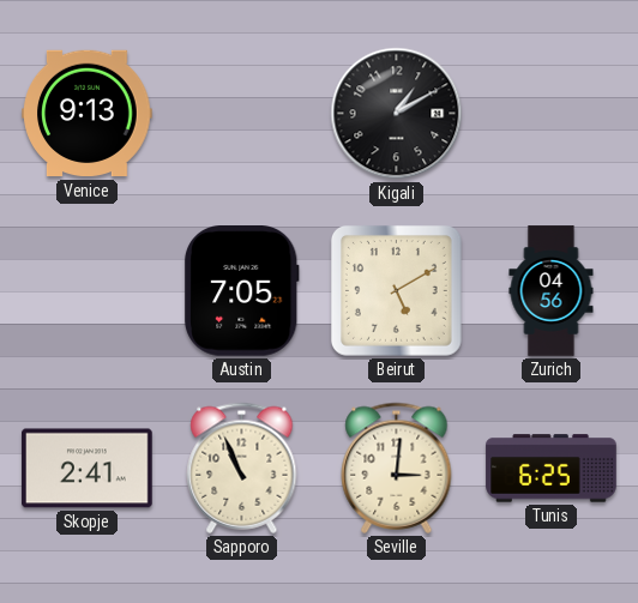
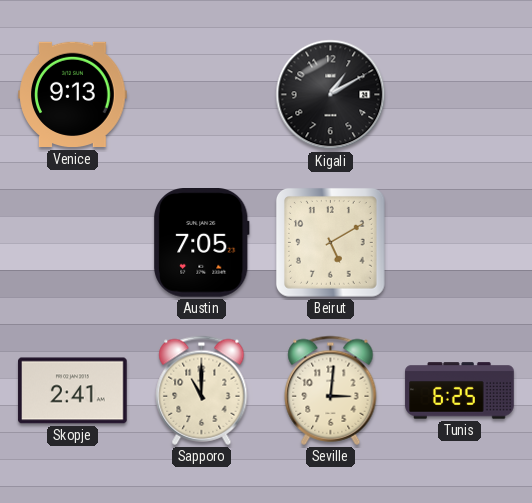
Zurich: 04:56 -> none
Sapporo: 10:56 -> 11:00
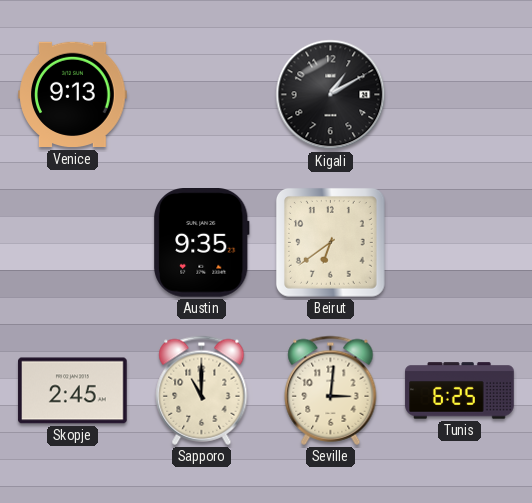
Austin: 7:05 -> 9:35
Beirut: 5:10 -> 6:39
Skopje: 2:41 -> 2:45
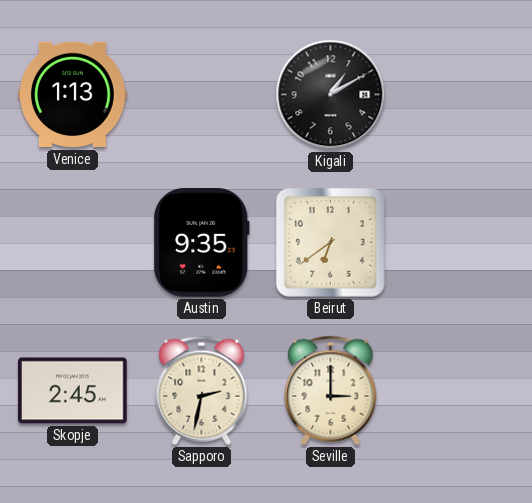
Venice: 9:13 -> 1:13
Sapporo: 11:00 -> 2:32
Seville: 3:01 -> 3:00
Tunis: 6:25 -> none
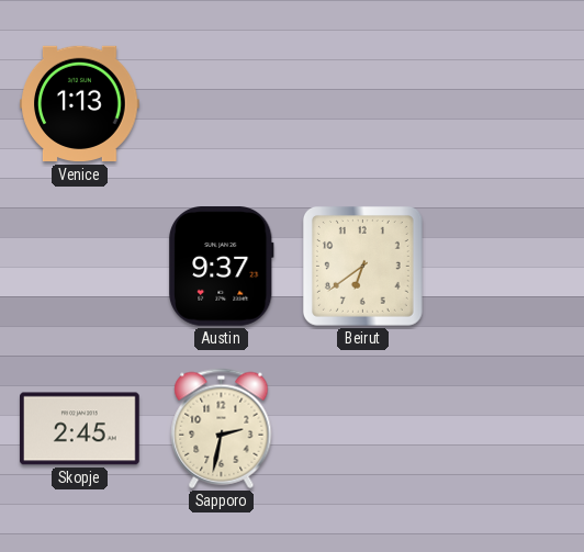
Kigali: 1:10 -> none
Austin: 9:35 -> 9:37
Seville: 3:00 -> none
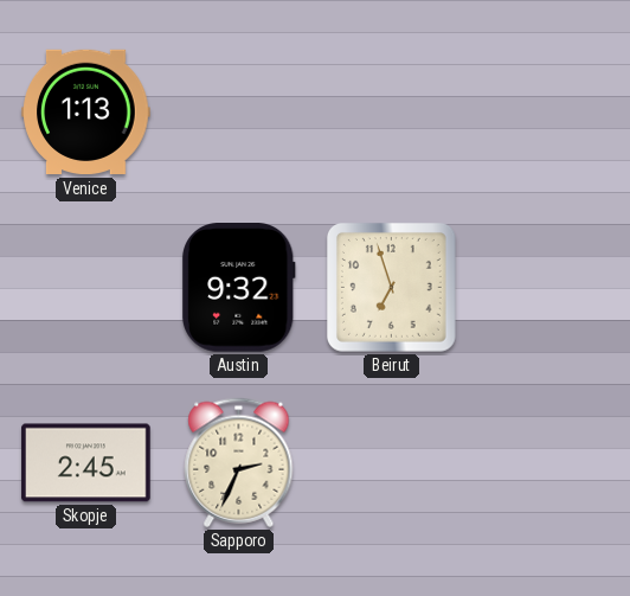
Austin: 9:37 -> 9:32
Beirut: 6:39 -> 6:57
Sapporo: 2:32 -> 2:34
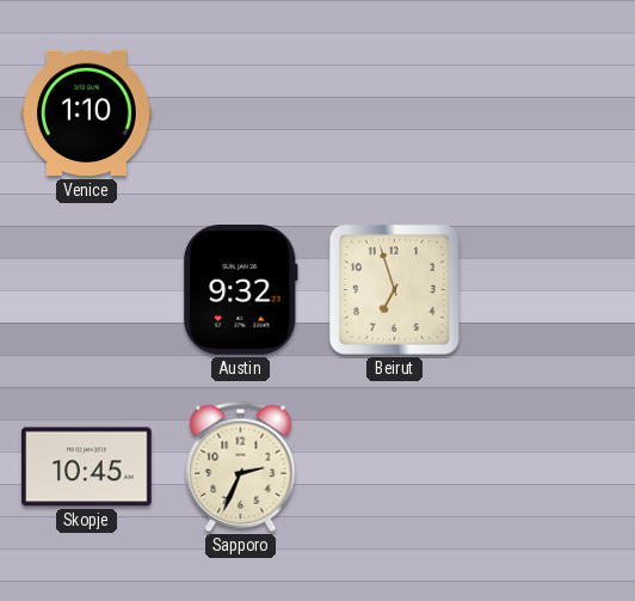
Venice: 1:13 -> 1:10
Skopje: 2:45 -> 10:45
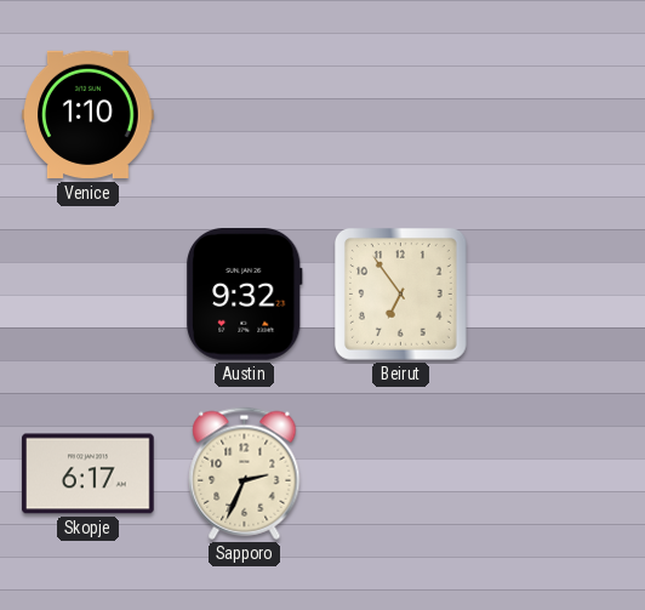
Beirut: 6:57 -> 6:54
Skopje: 10:45 -> 6:17
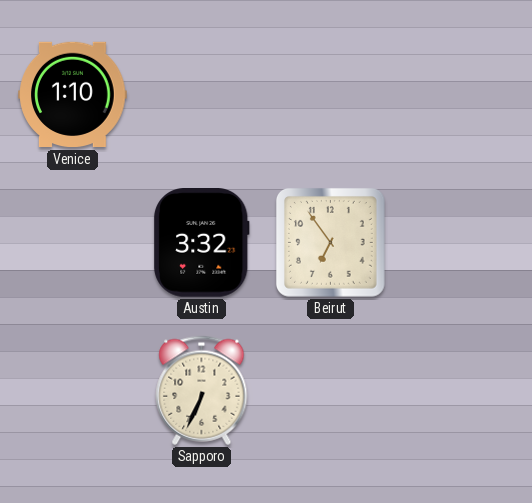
Austin: 9:32 -> 3:32
Skopje: 6:17 -> none
Sapporo: 2:34 -> 6:34
